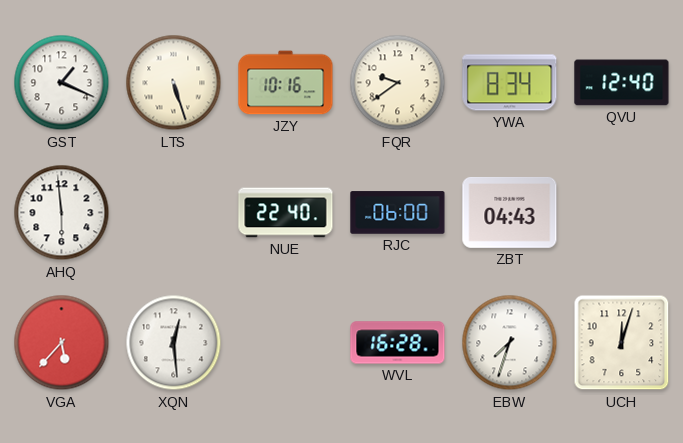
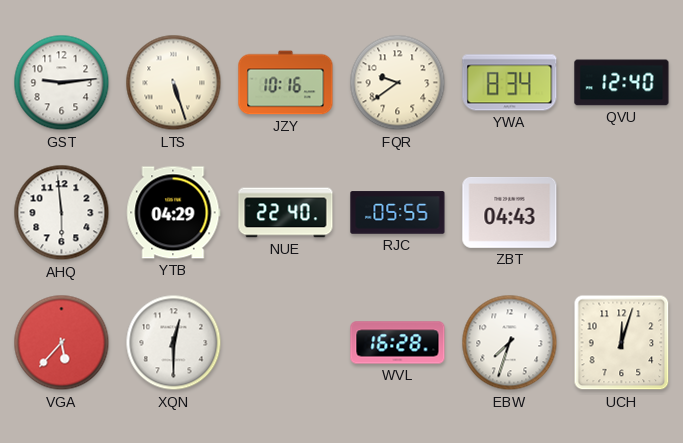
GST: 1:19 -> 9:14
YTB: none -> 04:29
RJC: 06:00 -> 05:55
XQN: 12:29 -> 12:30
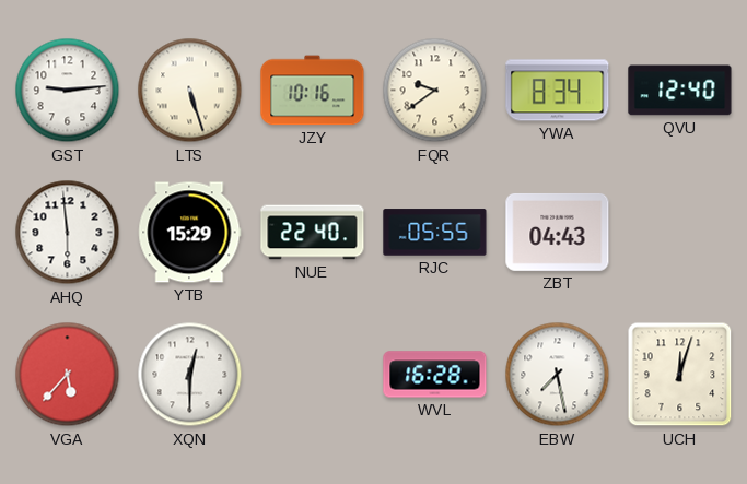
YTB: 04:29 -> 15:29
EBW: 7:33 -> 7:28
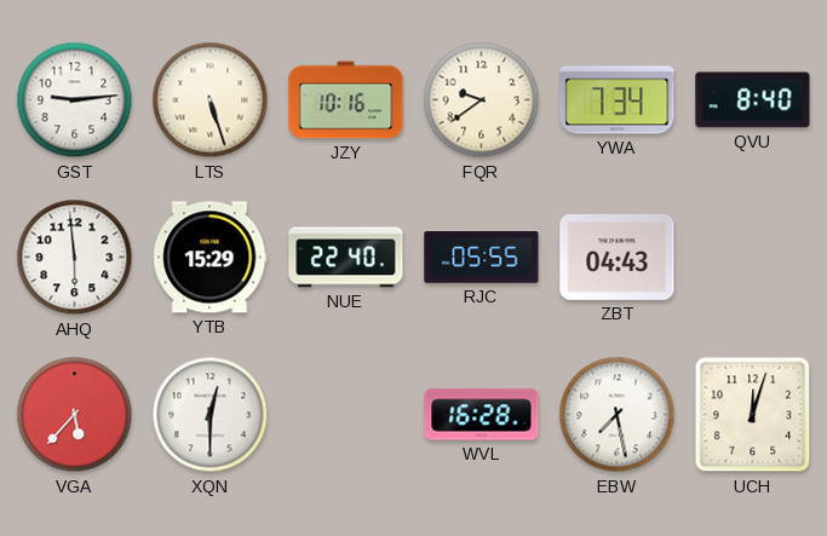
YWA: 8:34 -> 7:34
QVU: 12:40 -> 8:40
